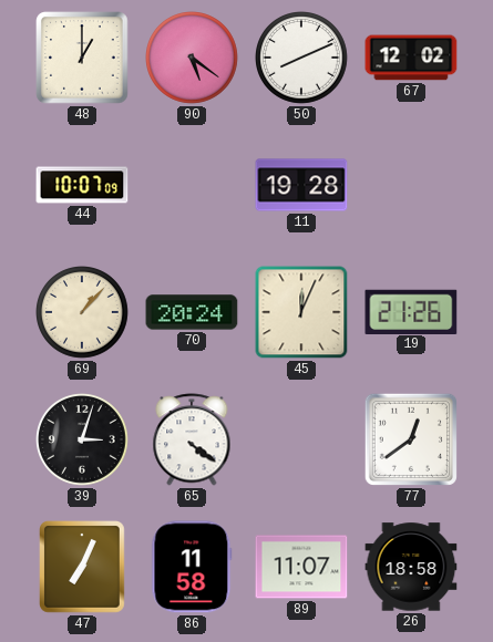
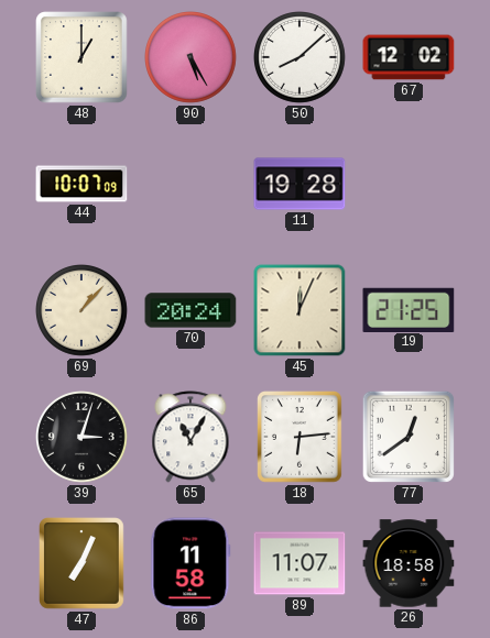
90: 5:21 -> 5:25
50: 8:11 -> 8:08
19: 21:26 -> 21:25
65: 4:21 -> 11:05
18: none -> 6:14
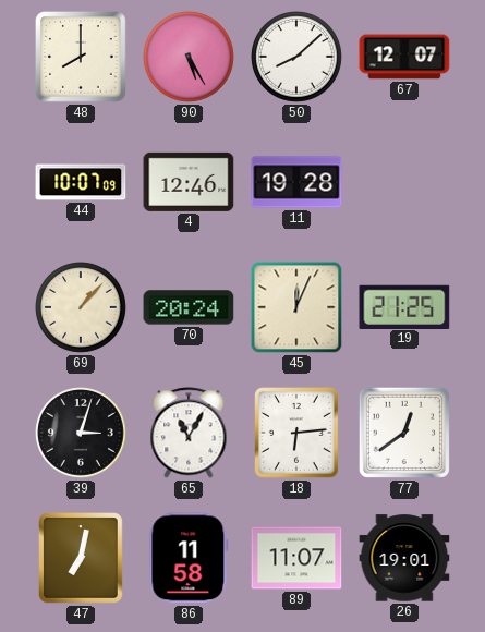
48: 1:00 -> 8:00
67: 12:02 -> 12:07
4: none -> 12:46
47: 7:04 -> 7:02
26: 18:58 -> 19:01
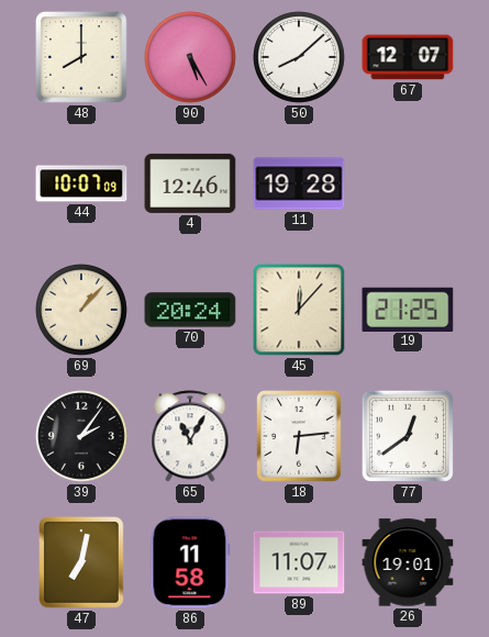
45: 12:04 -> 12:07
39: 3:03 -> 2:06
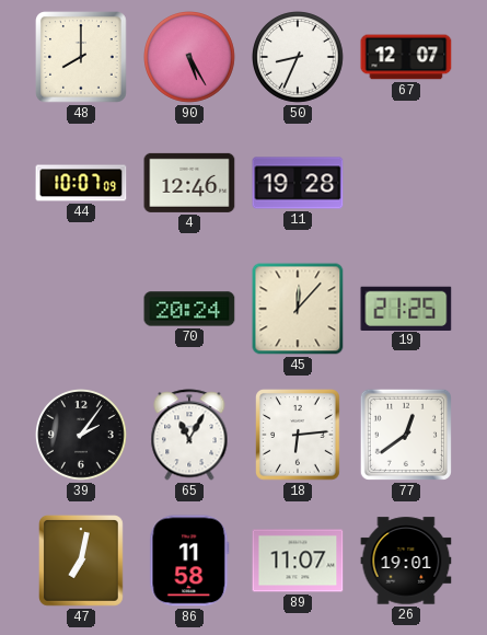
50: 8:08 -> 8:34
69: 1:07 -> none
